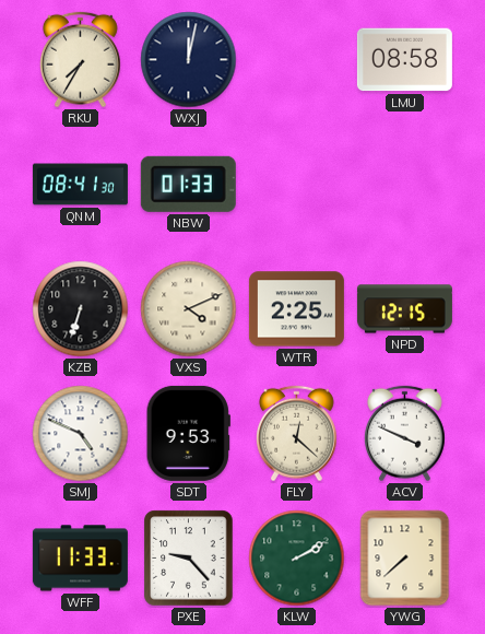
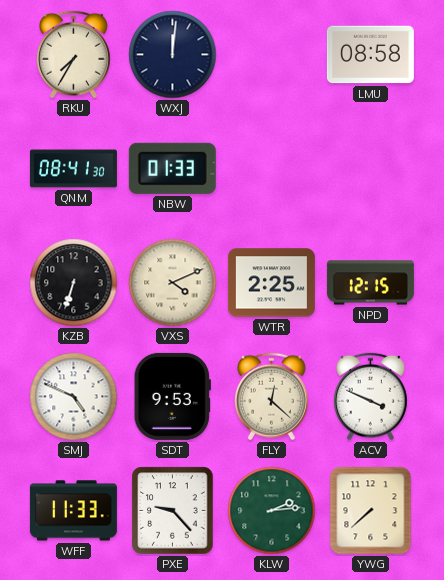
WXJ: 12:02 -> 12:01
KLW: 2:10 -> 2:14
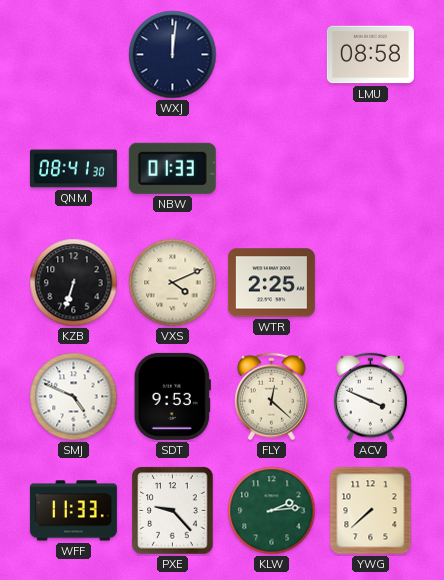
RKU: 7:35 -> none
NPD: 12:15 -> none
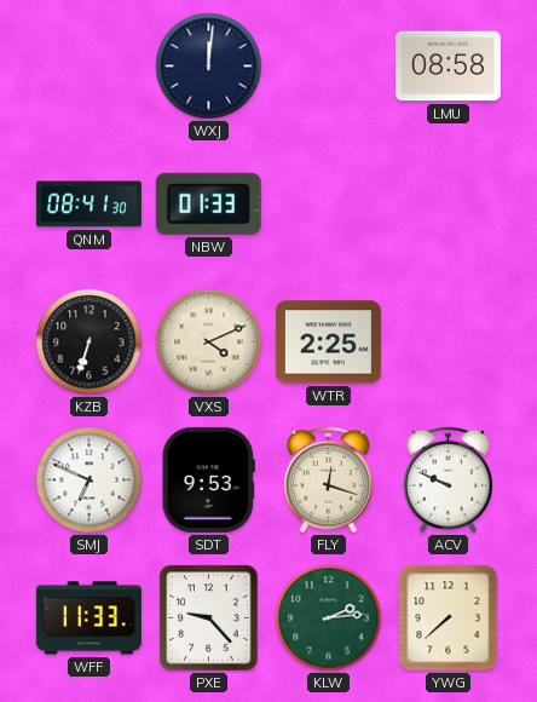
SMJ: 4:49 -> 6:49
FLY: 12:22 -> 12:18
ACV: 3:49 -> 9:49
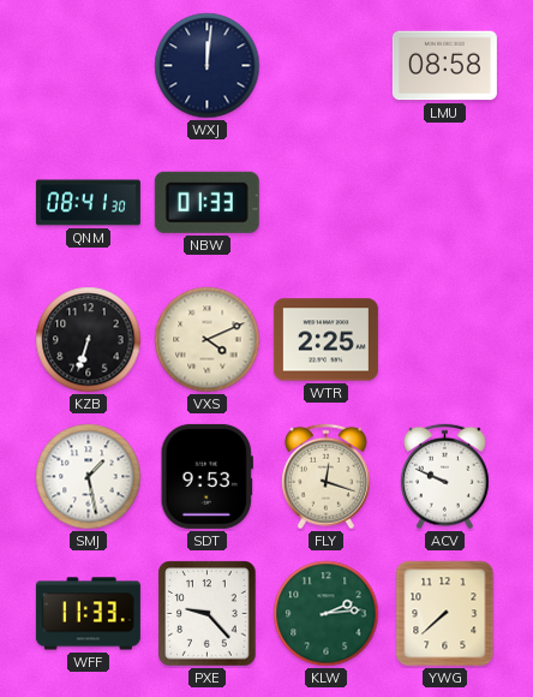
SMJ: 6:49 -> 1:28
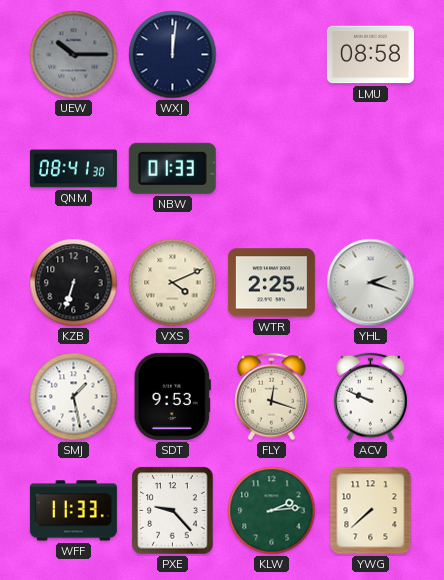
UEW: none -> 10:15
YHL: none -> 2:18
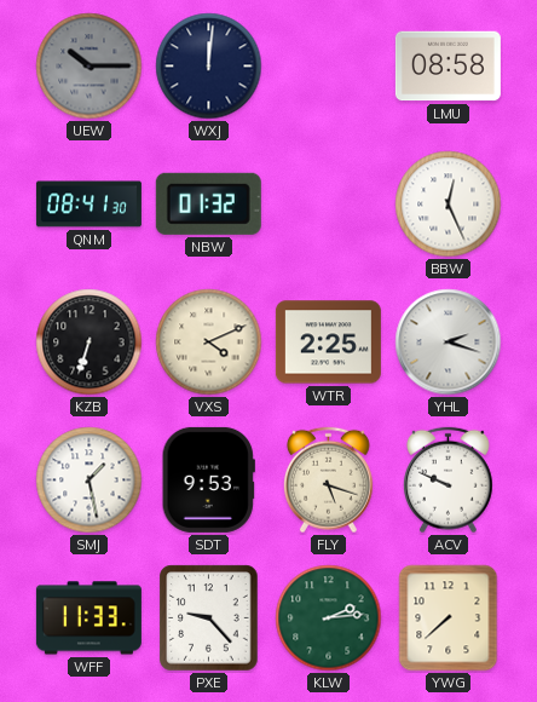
NBW: 01:33 -> 01:32
BBW: none -> 12:26
FLY: 12:18 -> 5:18
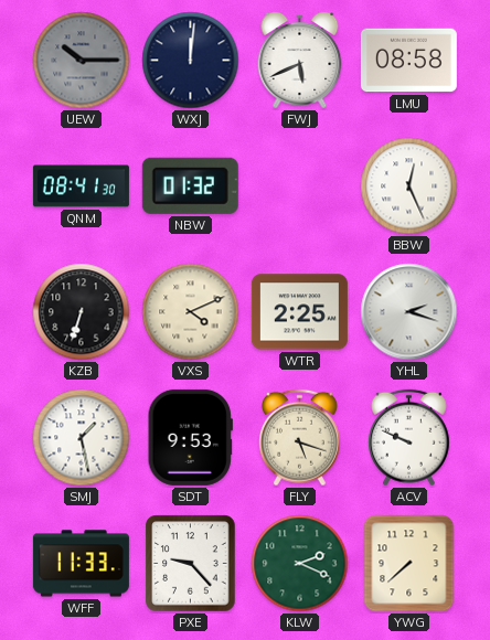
FWJ: none -> 5:41
KLW: 2:14 -> 2:19
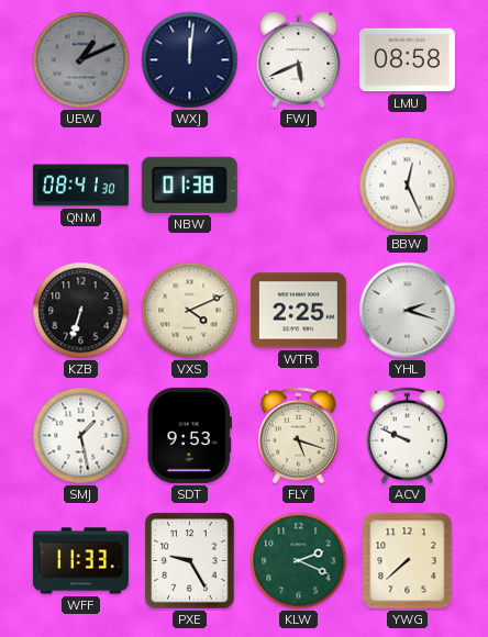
UEW: 10:15 -> 1:11
NBW: 01:32 -> 01:38
PXE: 9:23 -> 9:25
